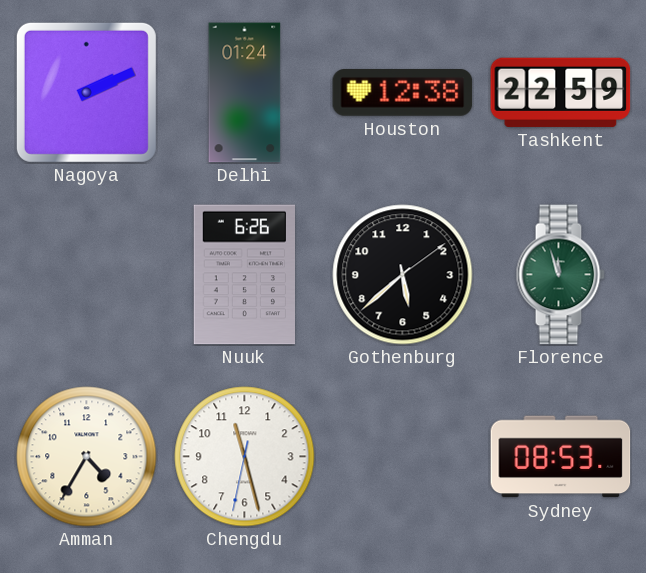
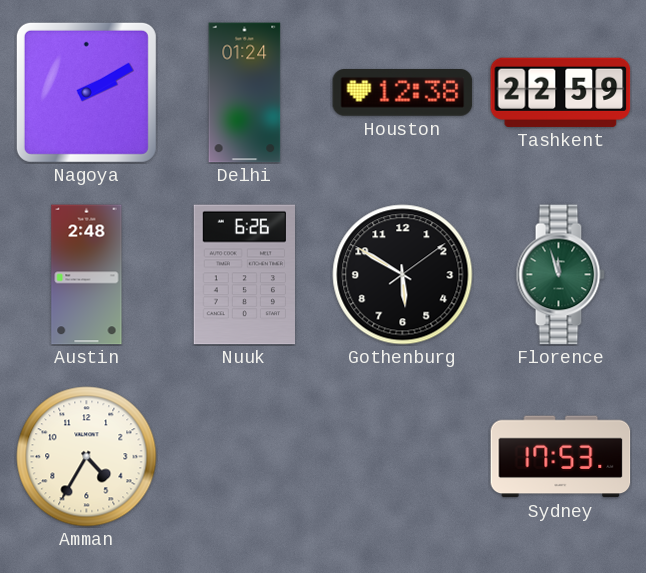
Nagoya: 2:11 -> 2:10
Austin: none -> 2:48
Gothenburg: 5:38 -> 5:50
Chengdu: 11:27 -> none
Sydney: 08:53 -> 17:53
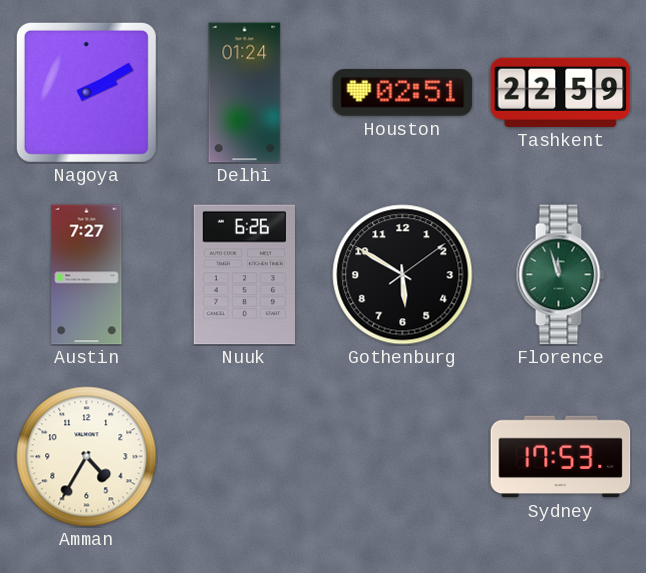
Houston: 12:38 -> 02:51
Austin: 2:48 -> 7:27
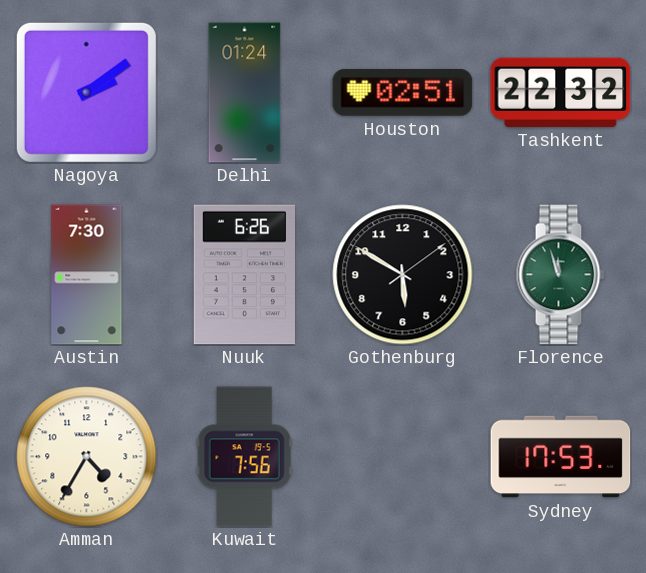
Nagoya: 2:10 -> 2:09
Tashkent: 22:59 -> 22:32
Austin: 7:27 -> 7:30
Kuwait: none -> 7:56
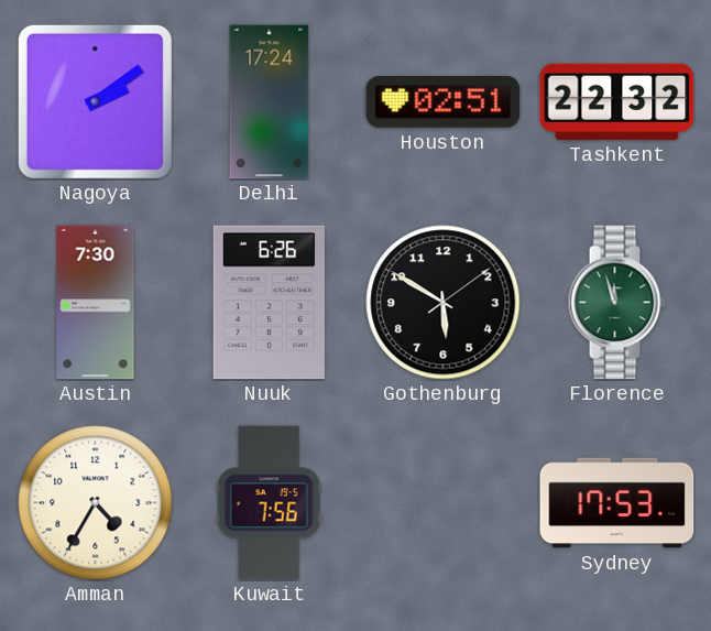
Delhi: 01:24 -> 17:24
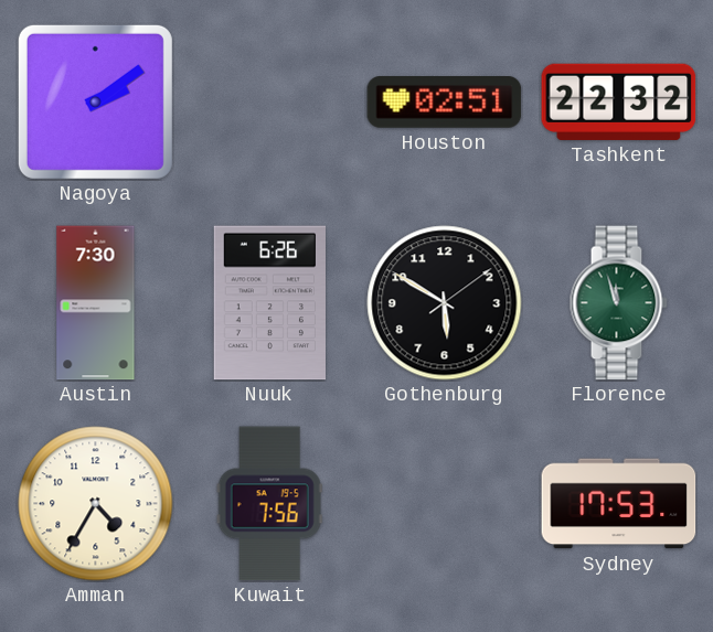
Delhi: 17:24 -> none
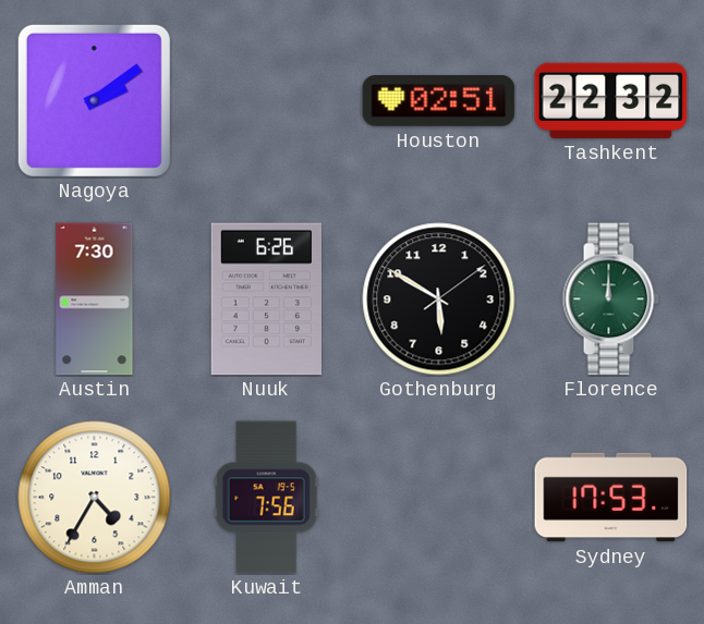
Florence: 11:57 -> 12:00
